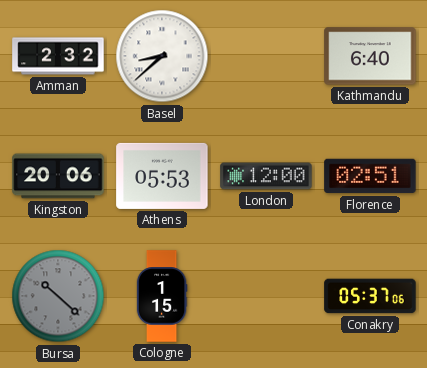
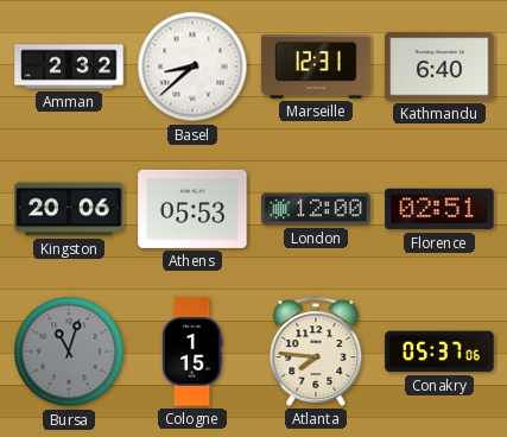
Marseille: none -> 12:31
Bursa: 10:22 -> 11:03
Atlanta: none -> 7:46
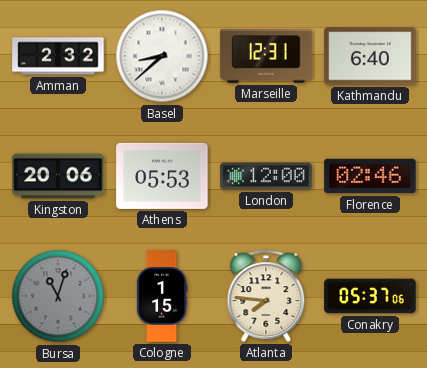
Florence: 02:51 -> 02:46
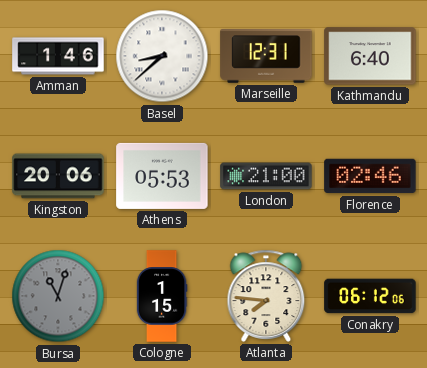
Amman: 2:32 -> 1:46
London: 12:00 -> 21:00
Conakry: 05:37 -> 06:12
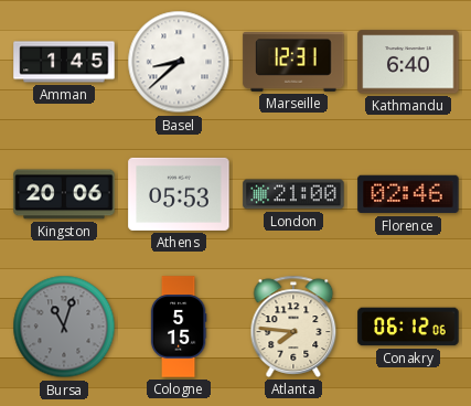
Amman: 1:46 -> 1:45
Cologne: 1:15 -> 5:15
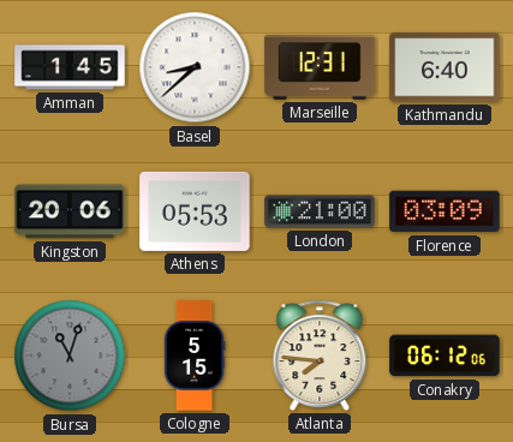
Florence: 02:46 -> 03:09
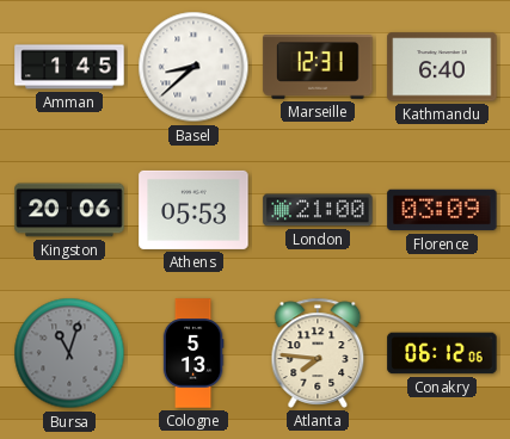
Cologne: 5:15 -> 5:13
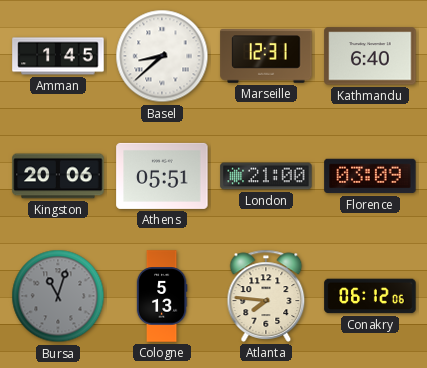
Athens: 05:53 -> 05:51
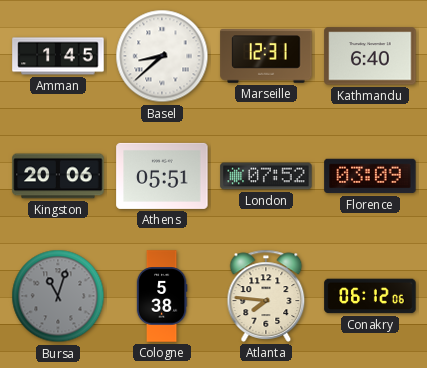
London: 21:00 -> 07:52
Cologne: 5:13 -> 5:38
